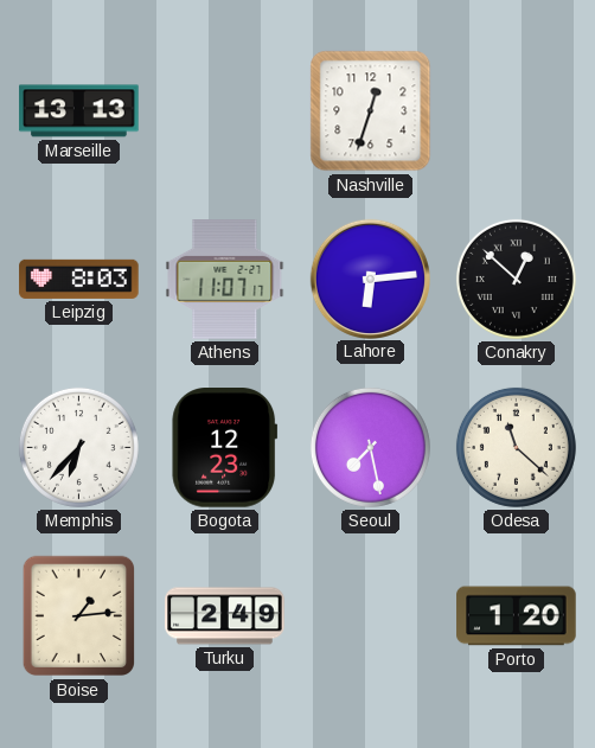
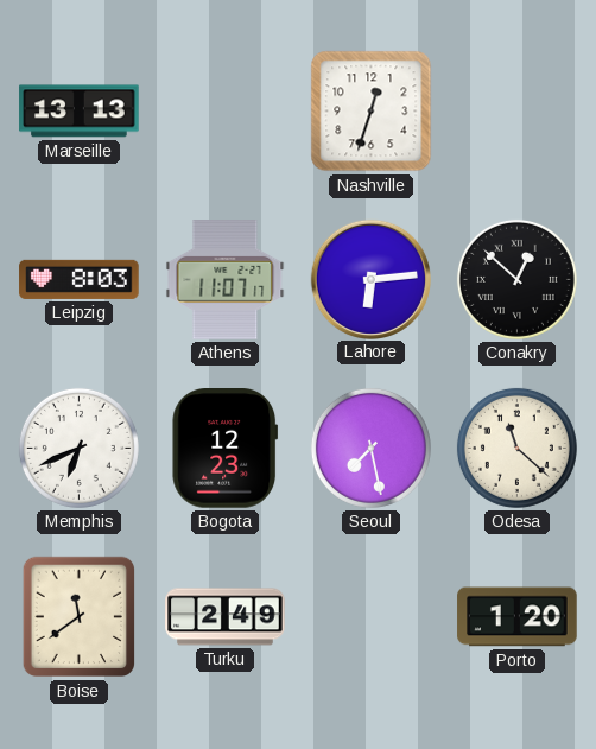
Memphis: 6:37 -> 6:41
Boise: 1:14 -> 11:39
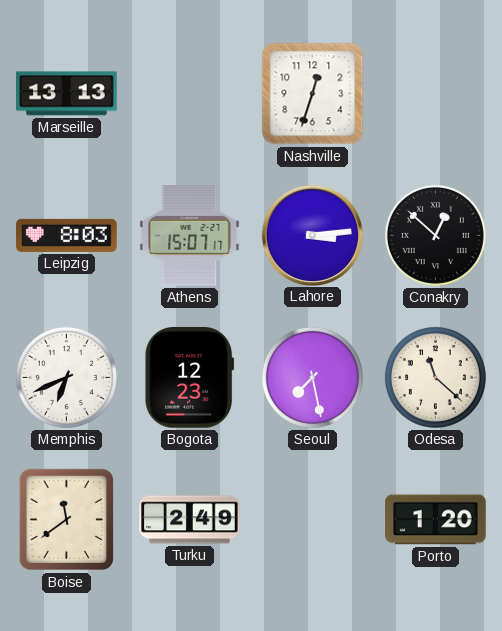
Athens: 11:07 -> 15:07
Lahore: 6:14 -> 3:14
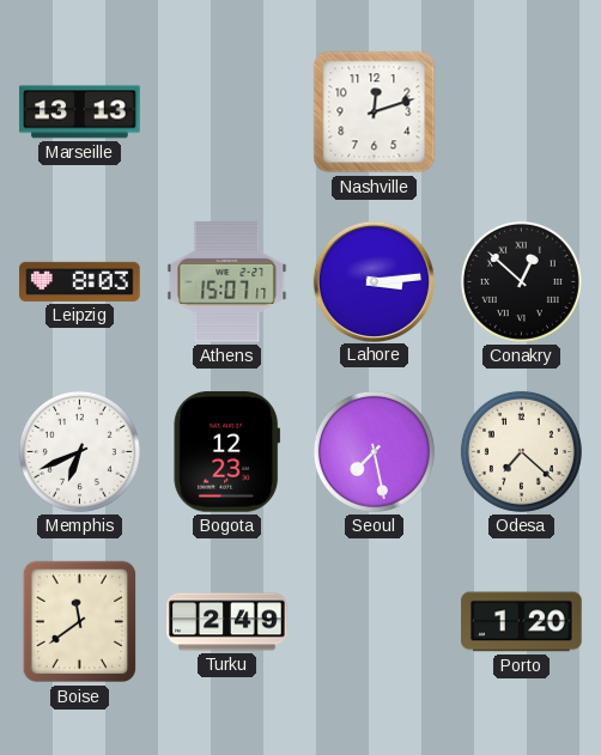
Nashville: 12:33 -> 12:12
Odesa: 11:22 -> 7:22
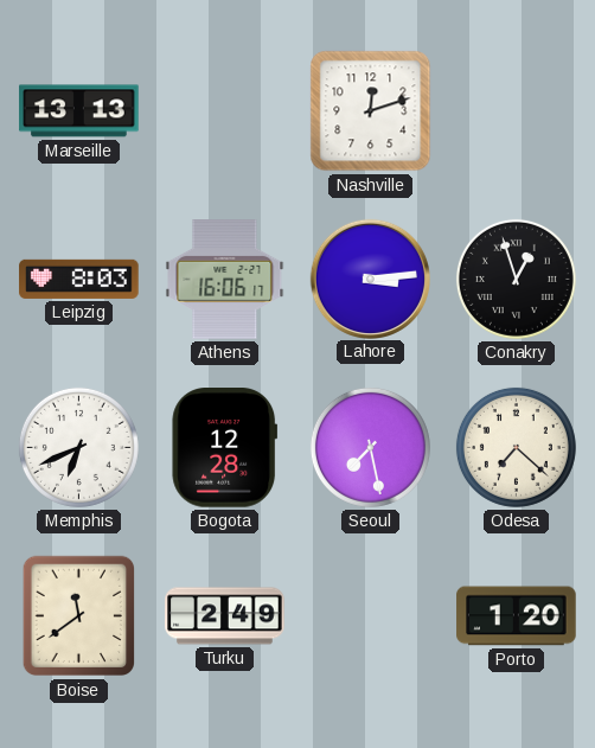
Athens: 15:07 -> 16:06
Conakry: 12:52 -> 12:57
Bogota: 12:23 -> 12:28
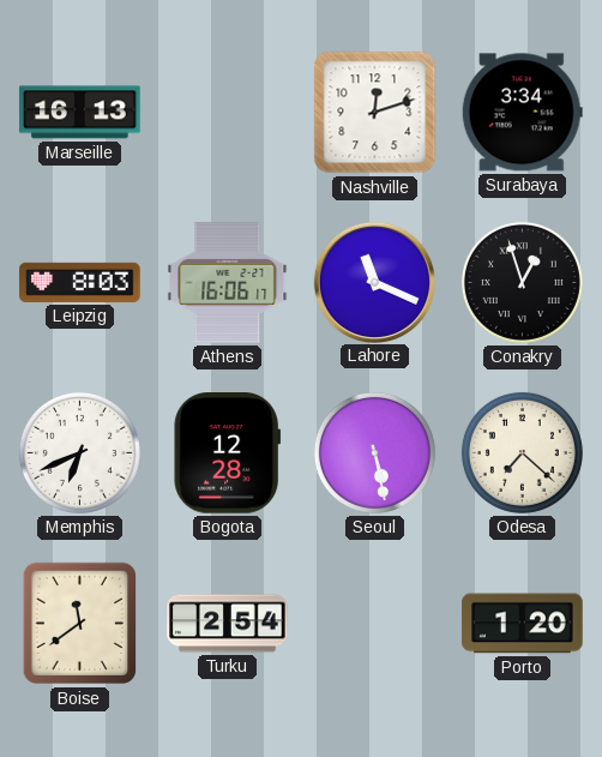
Marseille: 13:13 -> 16:13
Surabaya: none -> 3:34
Lahore: 3:14 -> 11:19
Seoul: 7:28 -> 5:28
Turku: 2:49 -> 2:54
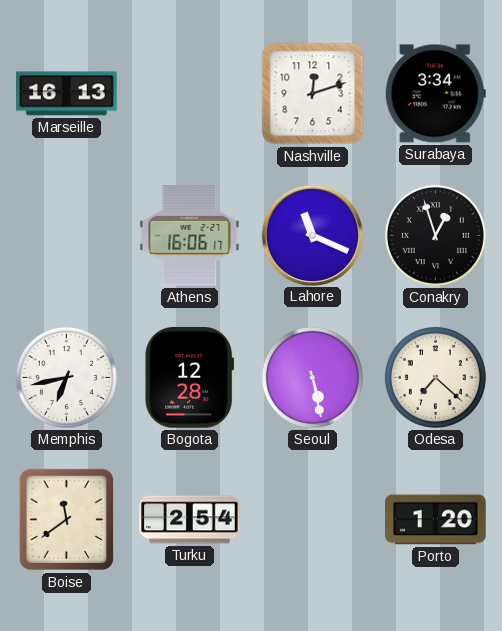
Leipzig: 8:03 -> none
Memphis: 6:41 -> 6:43
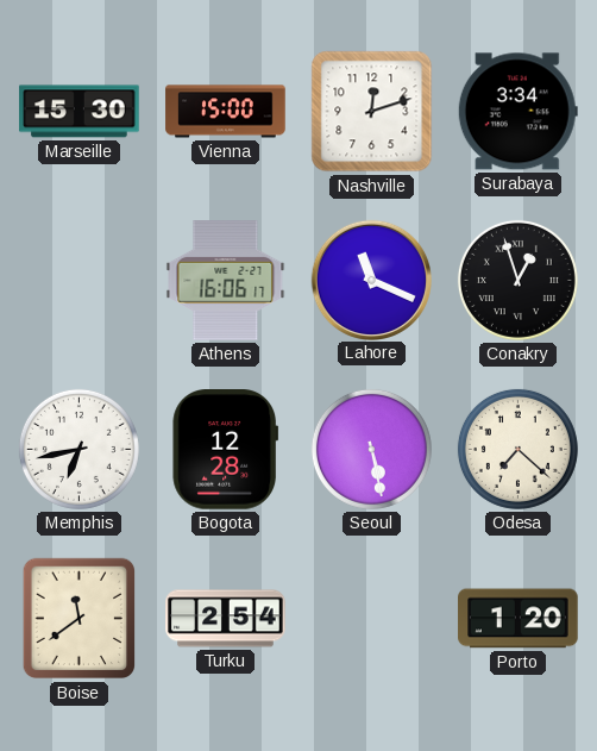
Marseille: 16:13 -> 15:30
Vienna: none -> 15:00
